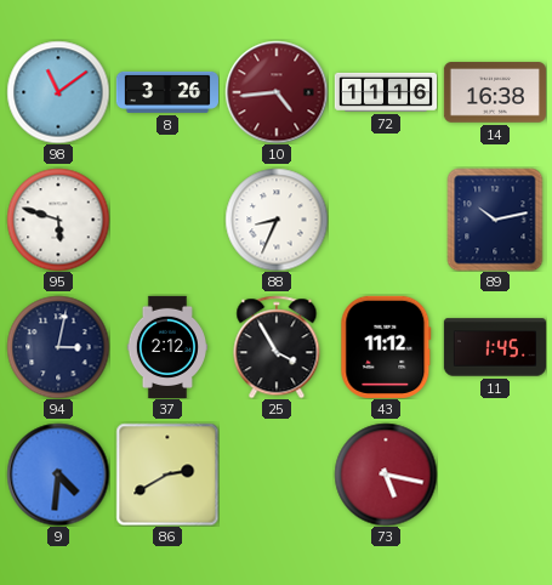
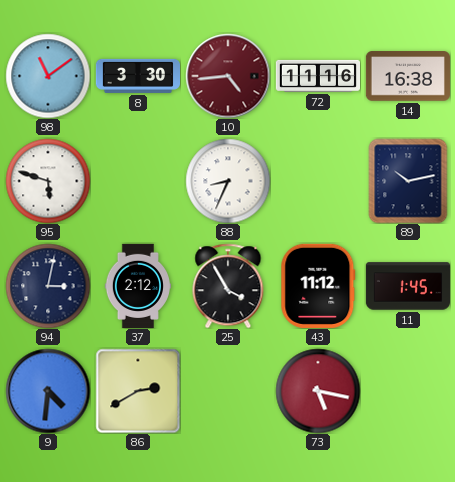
8: 3:26 -> 3:30
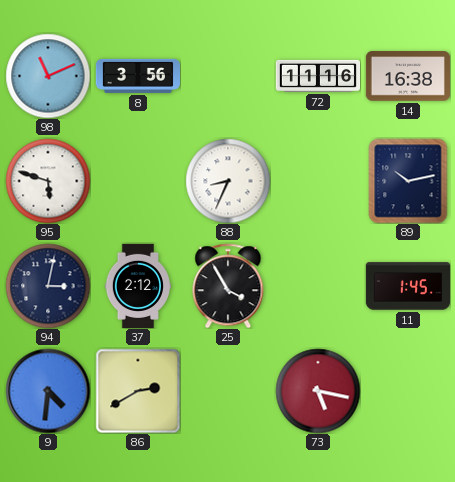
98: 11:09 -> 11:11
8: 3:30 -> 3:56
10: 4:44 -> none
43: 11:12 -> none
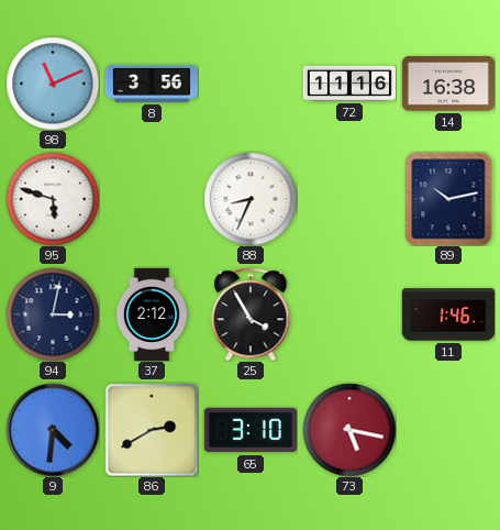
11: 1:45 -> 1:46
65: none -> 3:10
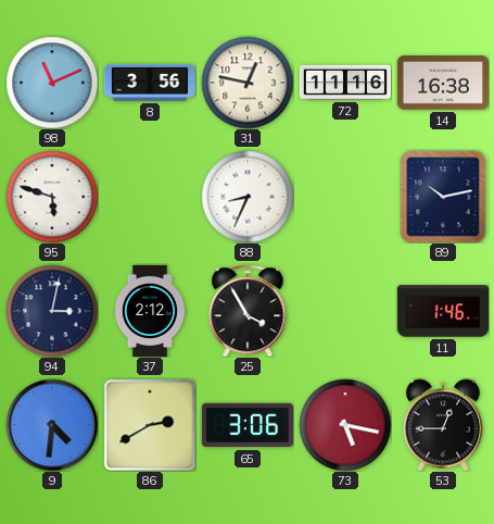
31: none -> 12:47
65: 3:10 -> 3:06
53: none -> 12:45
